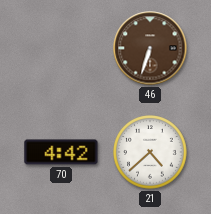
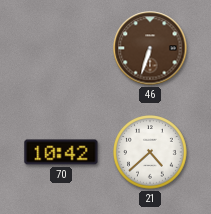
70: 4:42 -> 10:42
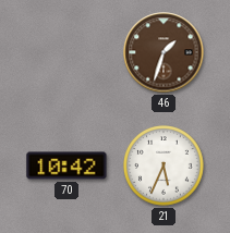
46: 6:33 -> 1:33
21: 4:38 -> 5:34
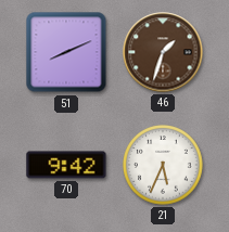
51: none -> 8:11
70: 10:42 -> 9:42
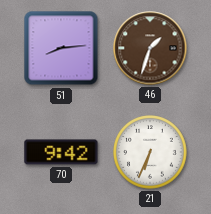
51: 8:11 -> 8:14
21: 5:34 -> 6:34
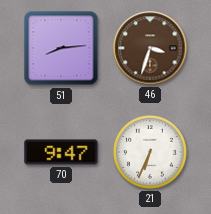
46: 1:33 -> 3:33
70: 9:42 -> 9:47
